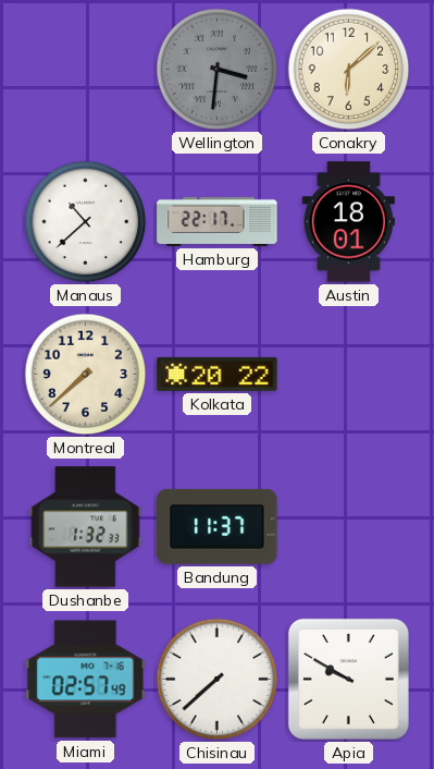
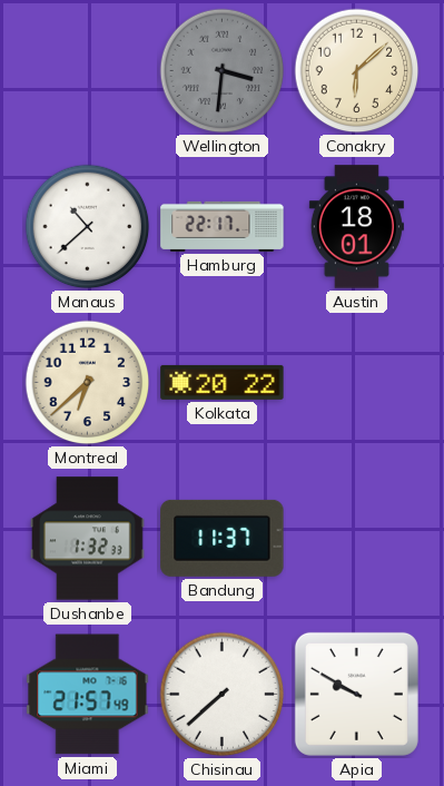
Montreal: 7:38 -> 6:38
Miami: 02:57 -> 21:57
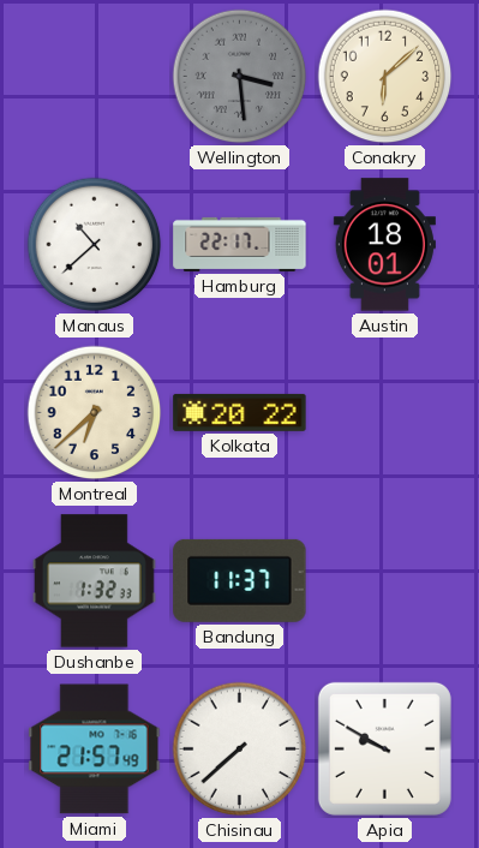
Wellington: 3:31 -> 3:29
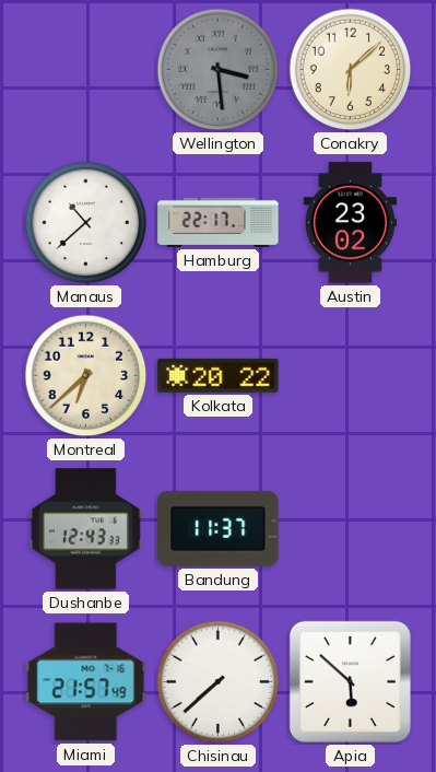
Austin: 18:01 -> 23:02
Dushanbe: 1:32 -> 12:43
Apia: 9:50 -> 5:52
